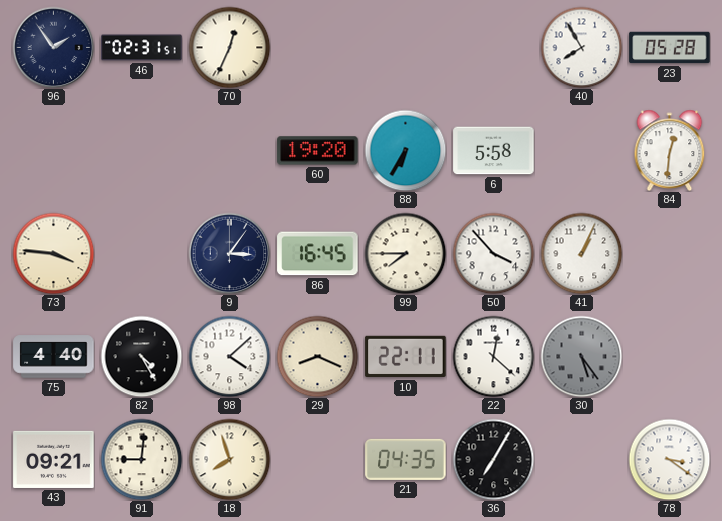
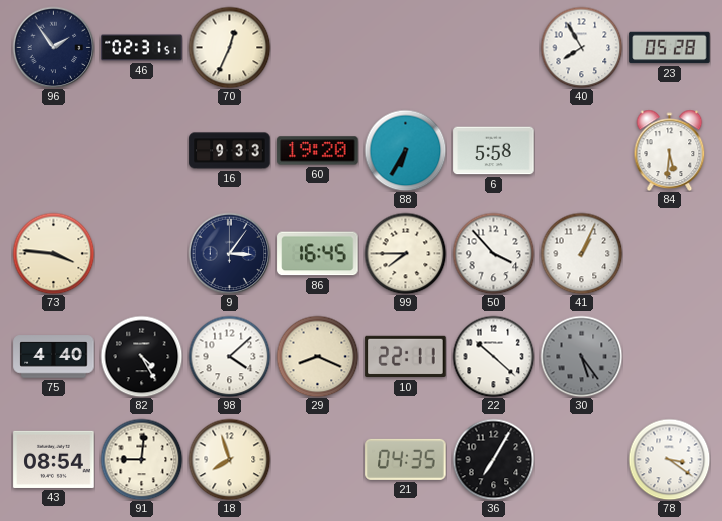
16: none -> 9:33
84: 12:31 -> 5:31
22: 12:22 -> 10:22
43: 09:21 -> 08:54
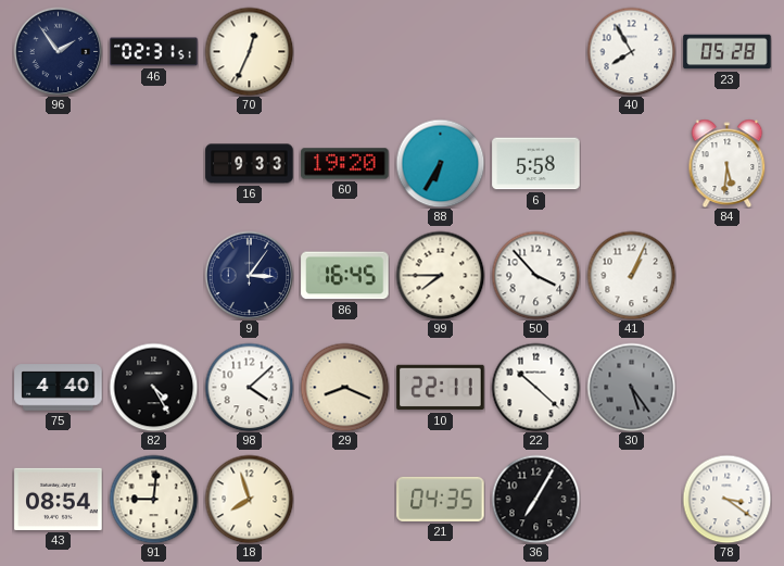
73: 3:46 -> none
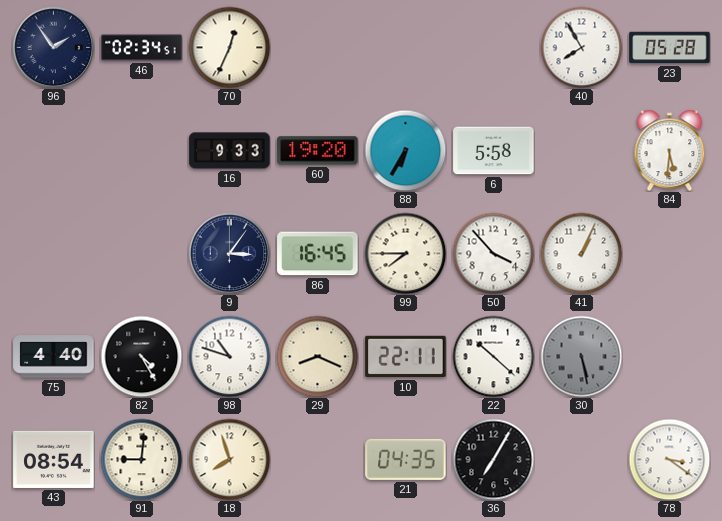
46: 02:31 -> 02:34
98: 4:08 -> 10:48
30: 5:24 -> 5:28
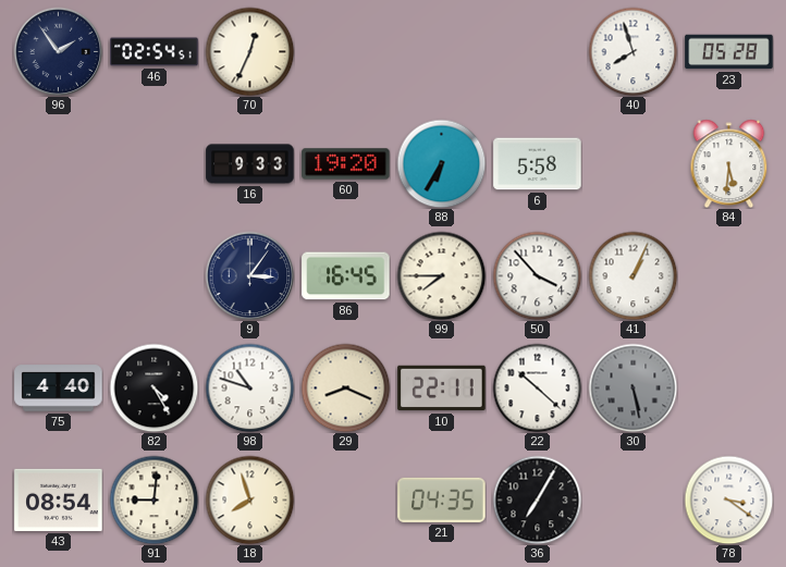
46: 02:34 -> 02:54
40: 7:55 -> 7:57
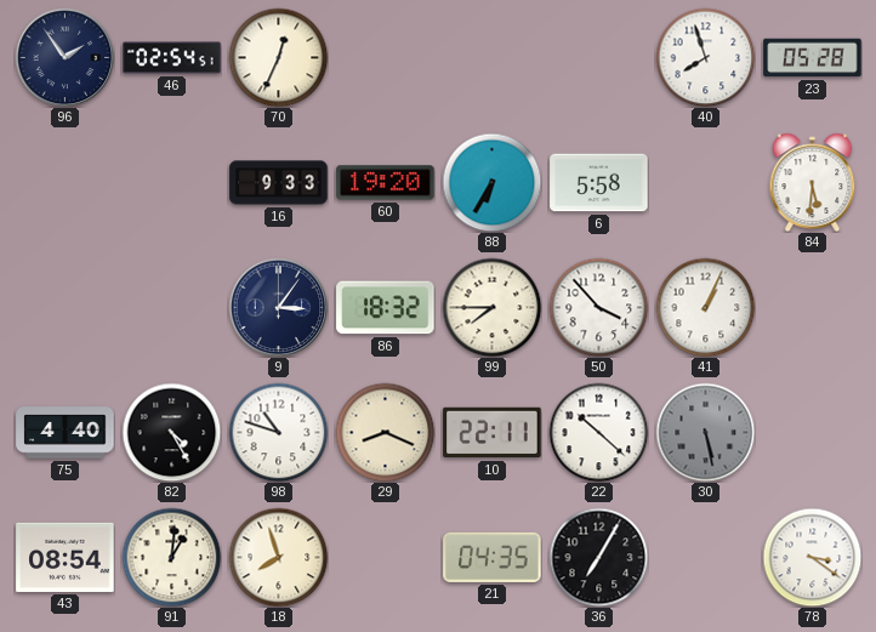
86: 16:45 -> 18:32
91: 9:01 -> 1:01
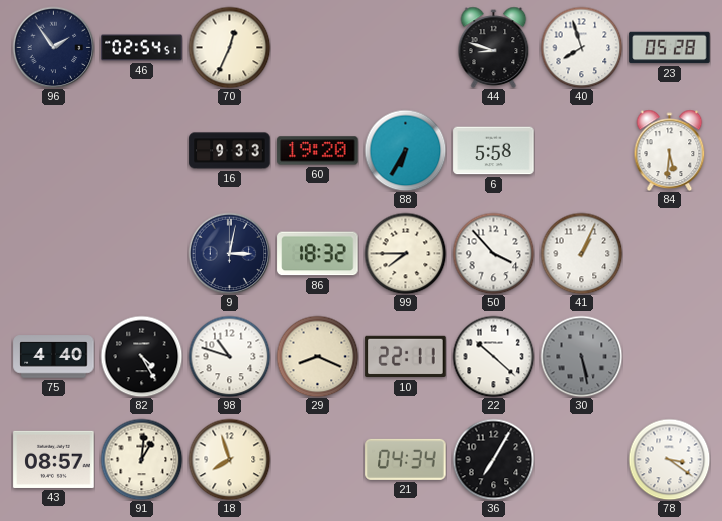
44: none -> 8:48
9: 3:06 -> 3:02
43: 08:54 -> 08:57
21: 04:35 -> 04:34
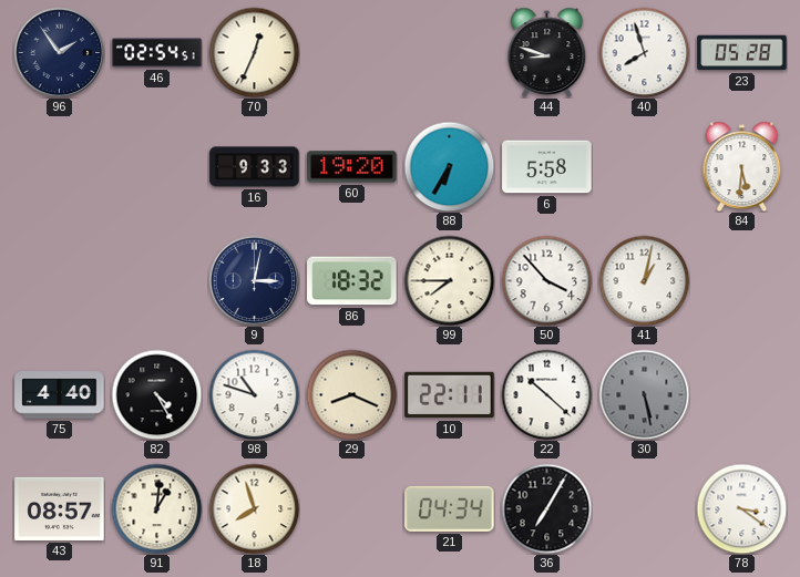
41: 1:04 -> 1:02
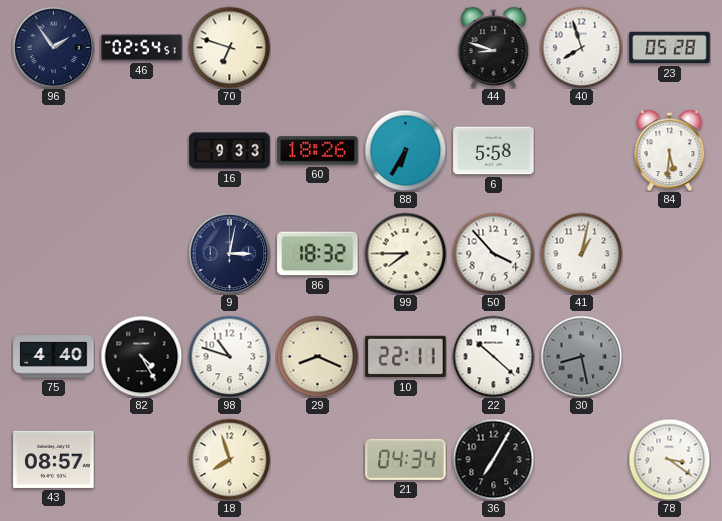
70: 12:34 -> 6:48
60: 19:20 -> 18:26
30: 5:28 -> 8:28
91: 1:01 -> none
